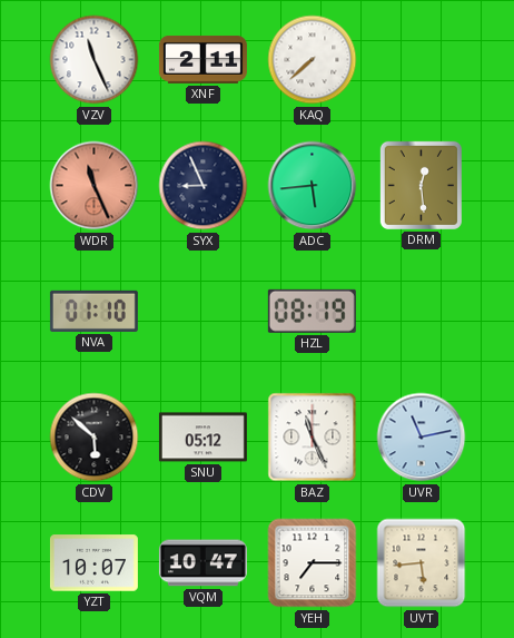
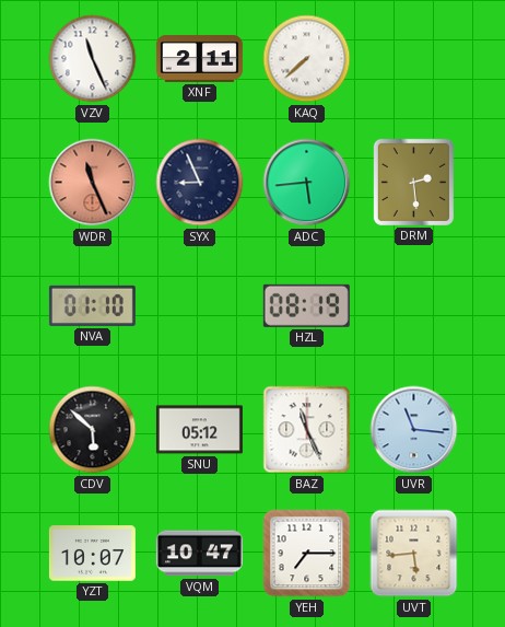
DRM: 12:29 -> 2:29
UVR: 11:13 -> 11:16
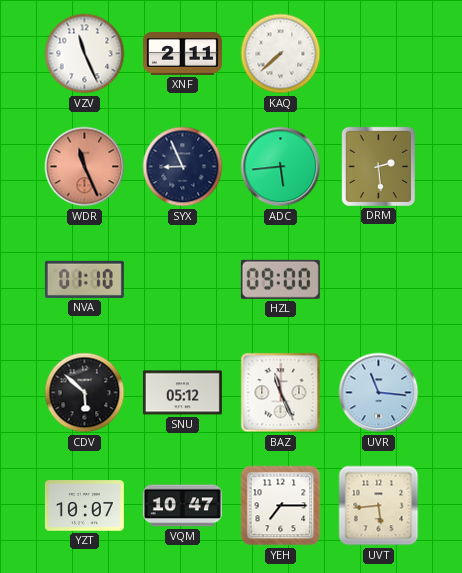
HZL: 08:19 -> 09:00
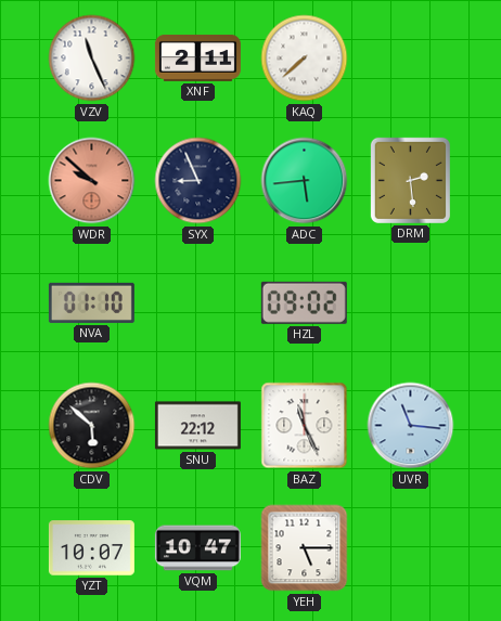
WDR: 11:26 -> 9:52
HZL: 09:00 -> 09:02
SNU: 05:12 -> 22:12
YEH: 7:15 -> 5:15
UVT: 5:44 -> none
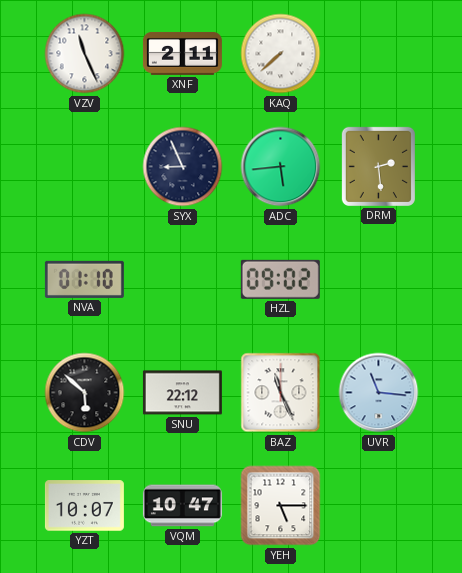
WDR: 9:52 -> none
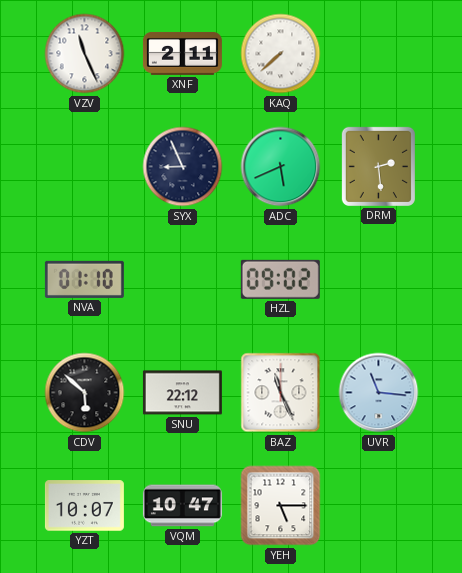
ADC: 5:44 -> 5:41
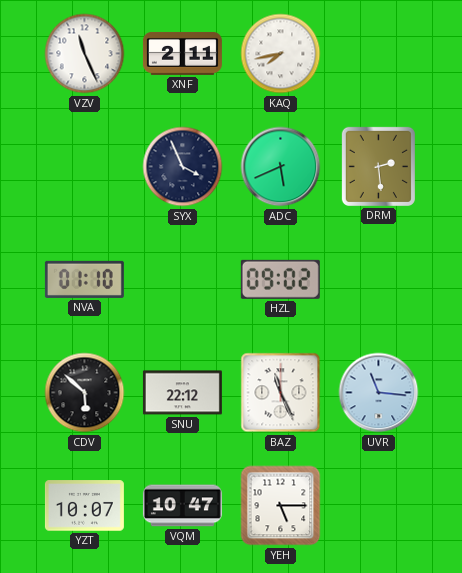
KAQ: 7:38 -> 7:43
SYX: 8:56 -> 3:56
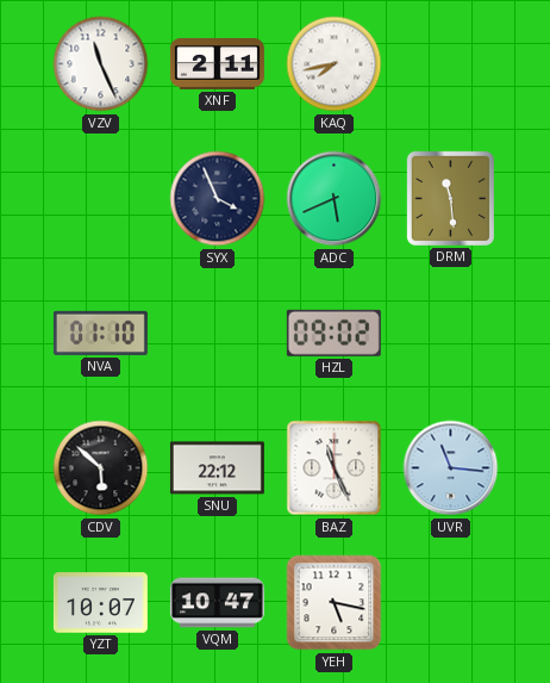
DRM: 2:29 -> 11:29
YEH: 5:15 -> 5:17
